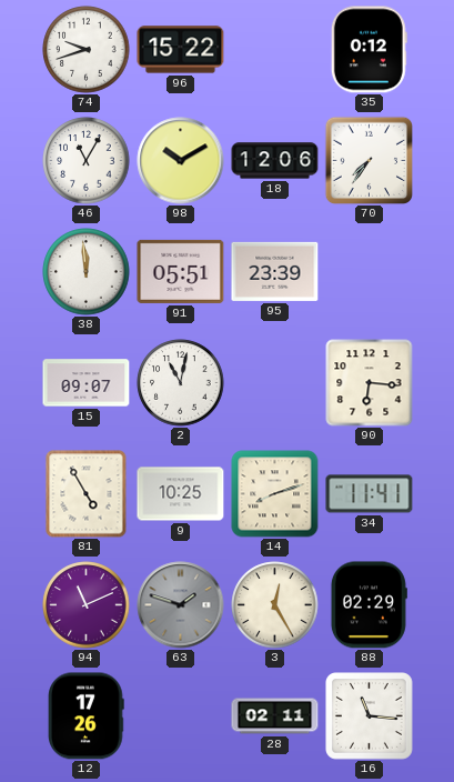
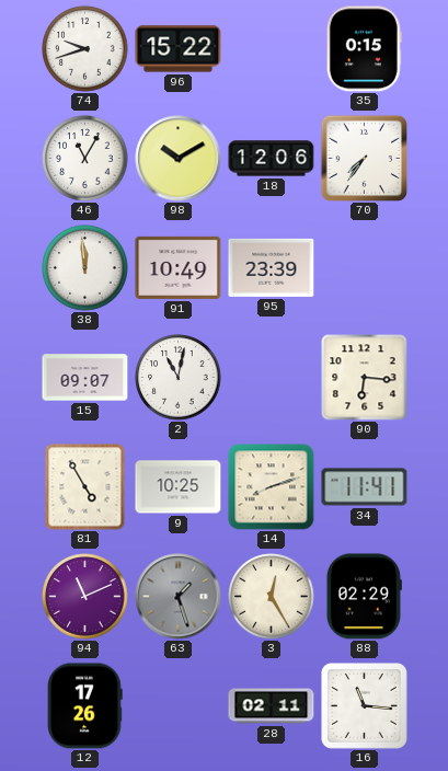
35: 0:12 -> 0:15
91: 05:51 -> 10:49
63: 1:48 -> 1:27
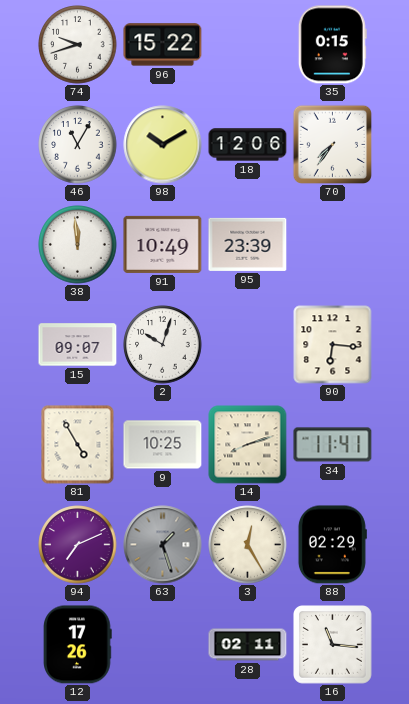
2: 11:02 -> 10:03
94: 11:11 -> 7:11
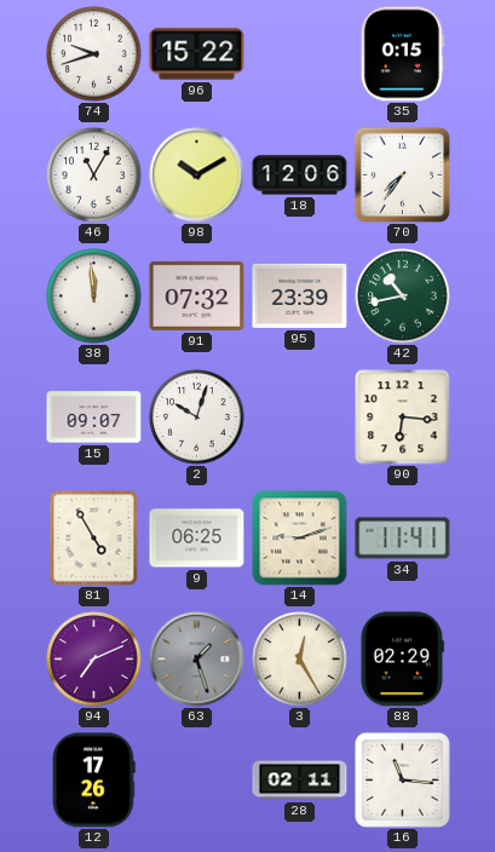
91: 10:49 -> 07:32
42: none -> 10:43
9: 10:25 -> 06:25
14: 8:12 -> 9:12
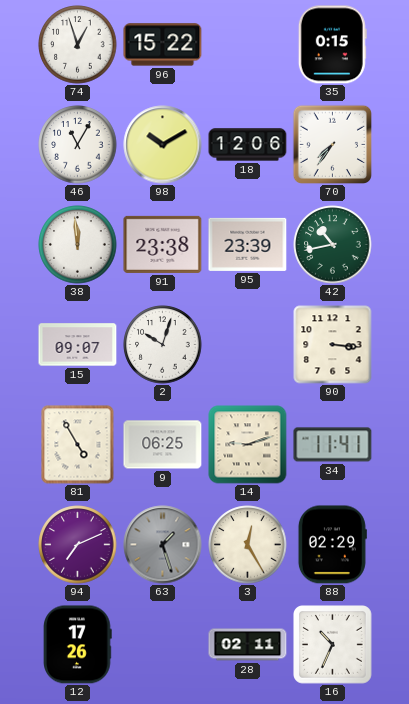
74: 9:42 -> 12:57
91: 07:32 -> 23:38
90: 6:16 -> 3:16
16: 11:16 -> 10:34
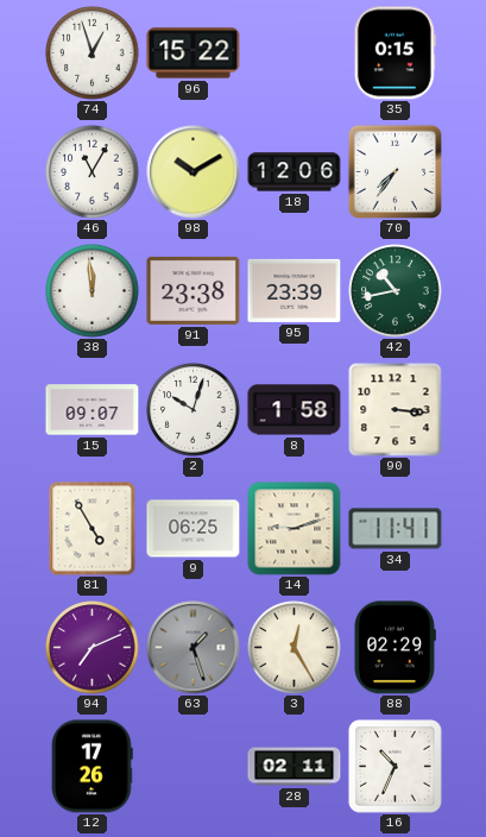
8: none -> 1:58
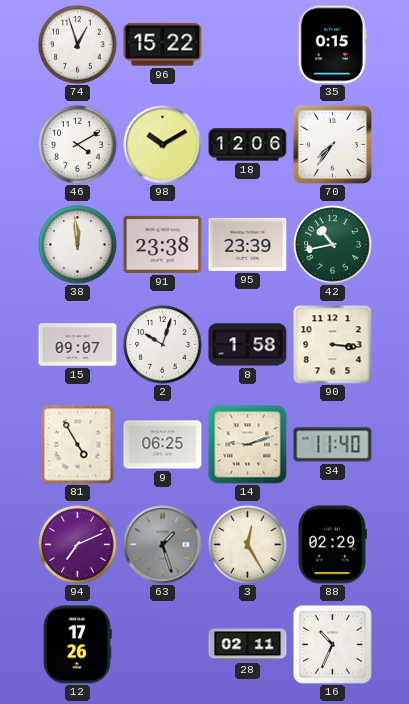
46: 11:05 -> 4:10
34: 11:41 -> 11:40
